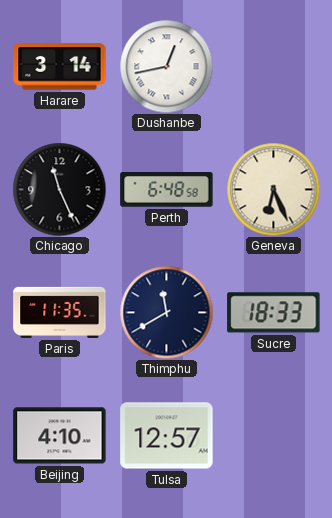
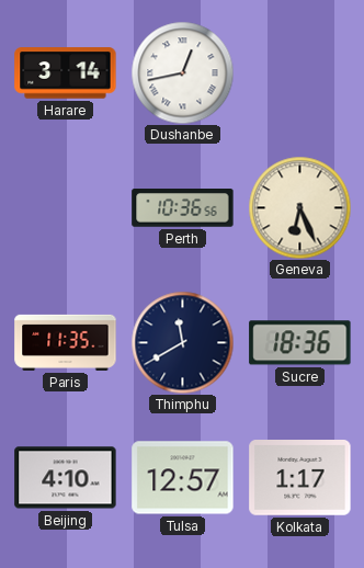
Chicago: 11:26 -> none
Perth: 6:48 -> 10:36
Sucre: 18:33 -> 18:36
Kolkata: none -> 1:17
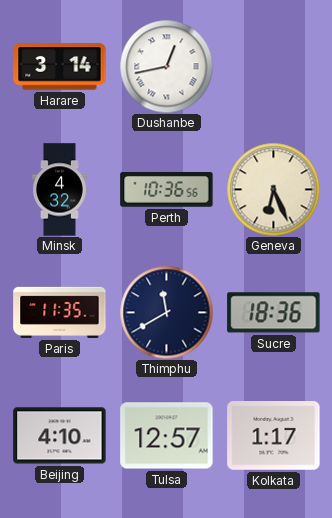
Minsk: none -> 4:32
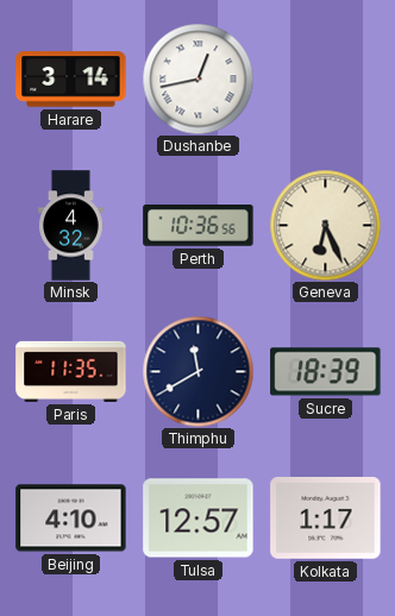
Sucre: 18:36 -> 18:39
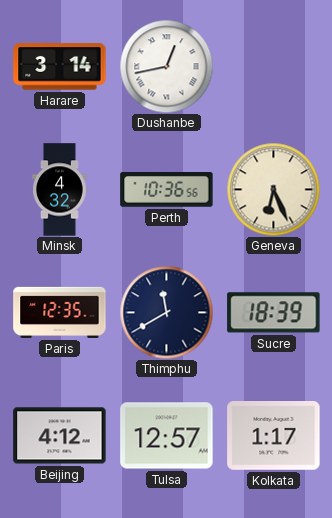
Paris: 11:35 -> 12:35
Beijing: 4:10 -> 4:12
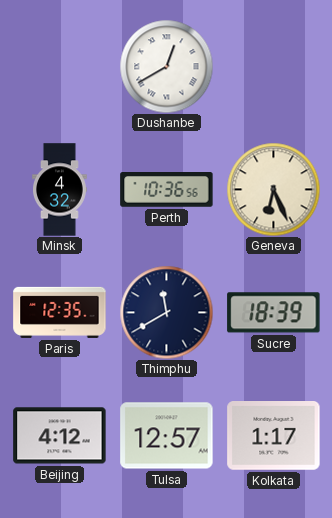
Harare: 3:14 -> none
Dushanbe: 12:43 -> 12:40
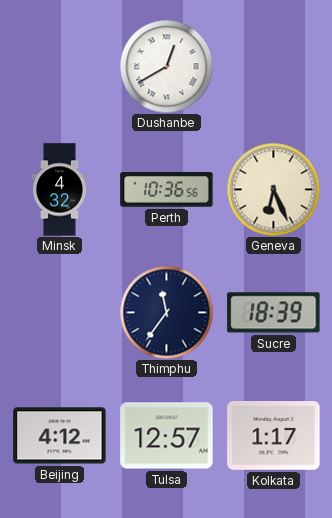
Paris: 12:35 -> none
Thimphu: 11:40 -> 11:36
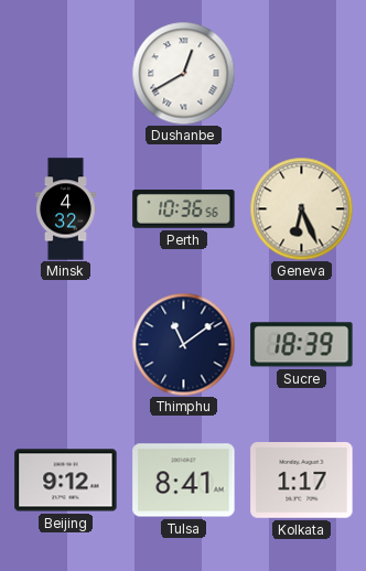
Thimphu: 11:36 -> 11:09
Beijing: 4:12 -> 9:12
Tulsa: 12:57 -> 8:41
